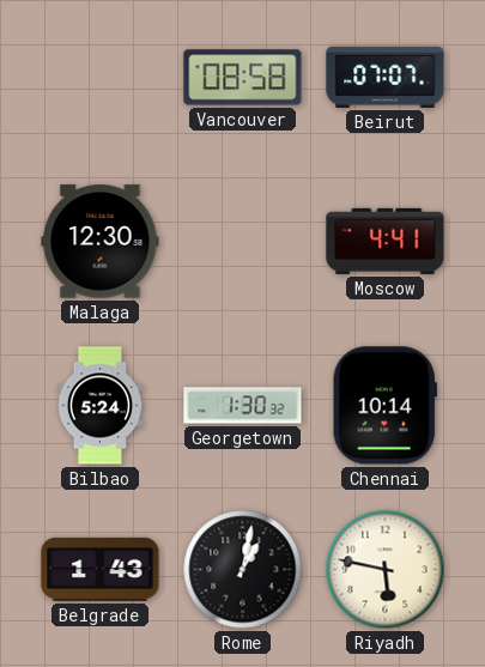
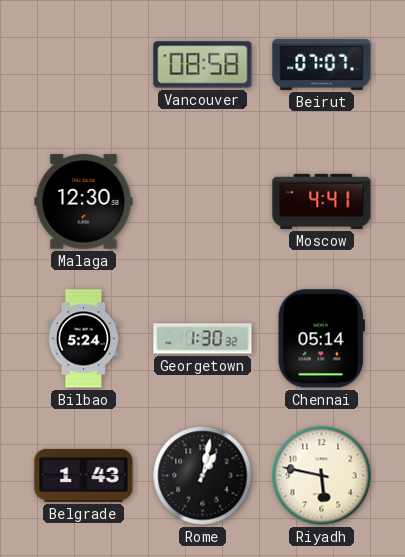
Chennai: 10:14 -> 05:14
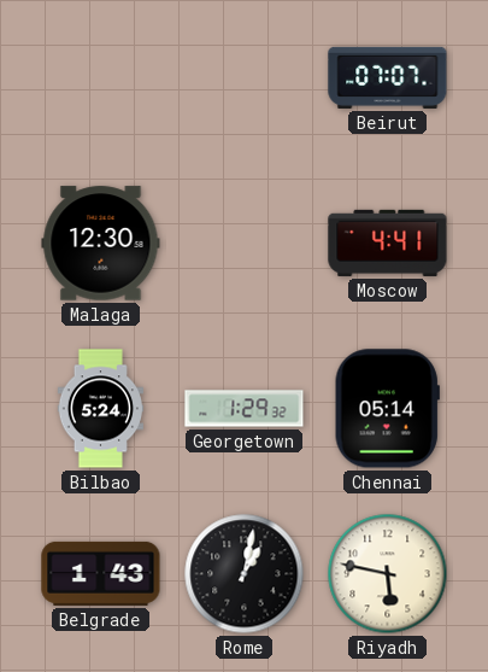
Vancouver: 08:58 -> none
Georgetown: 1:30 -> 1:29
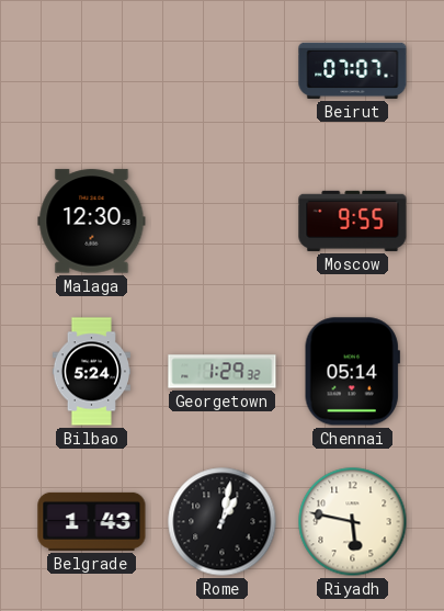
Moscow: 4:41 -> 9:55
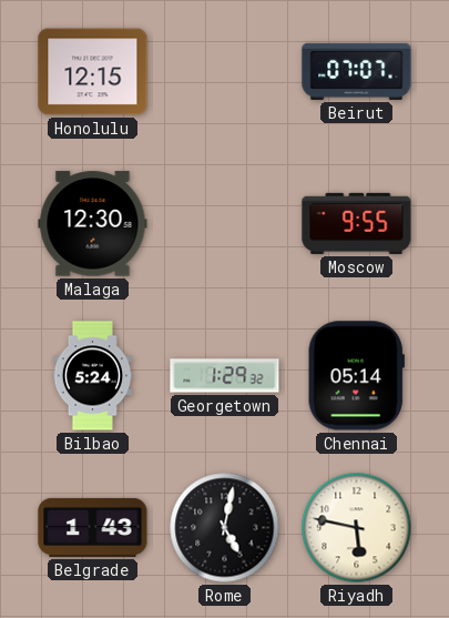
Honolulu: none -> 12:15
Rome: 1:02 -> 5:02
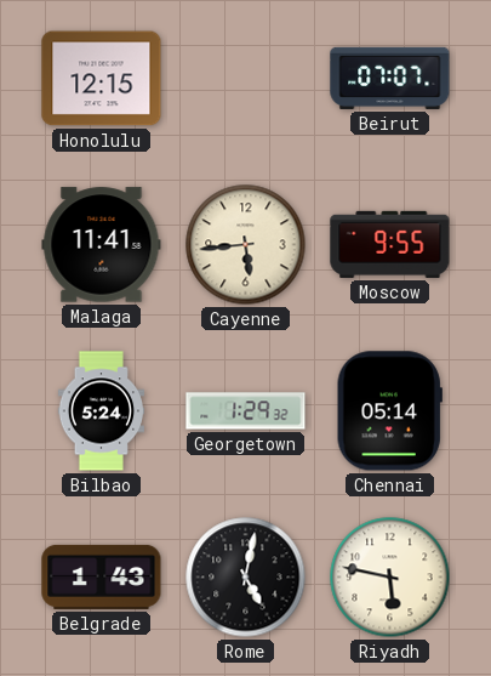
Malaga: 12:30 -> 11:41
Cayenne: none -> 5:44
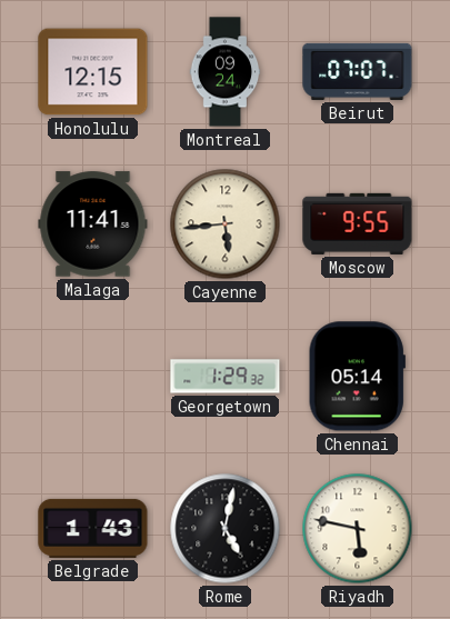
Montreal: none -> 09:24
Bilbao: 5:24 -> none
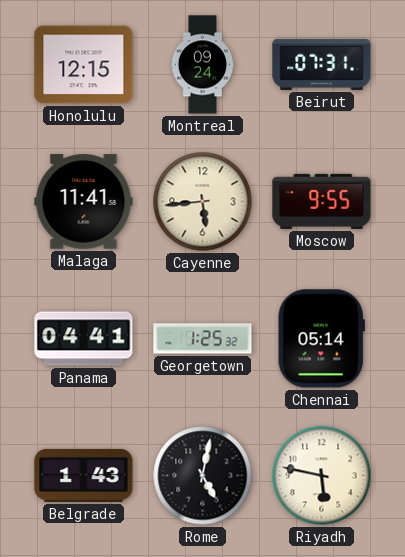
Beirut: 07:07 -> 07:31
Panama: none -> 04:41
Georgetown: 1:29 -> 1:25
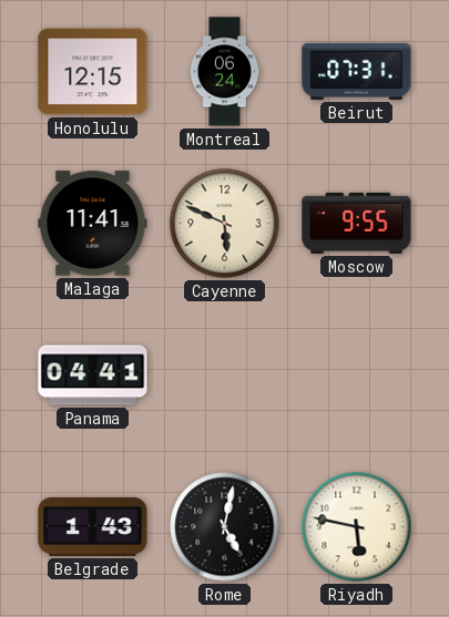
Montreal: 09:24 -> 06:24
Cayenne: 5:44 -> 5:49
Georgetown: 1:25 -> none
Chennai: 05:14 -> none
